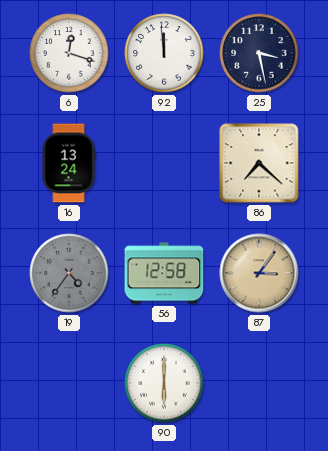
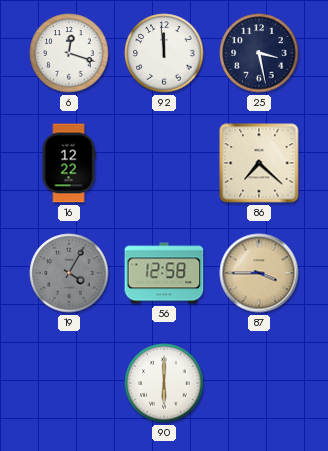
16: 13:24 -> 12:22
19: 4:36 -> 4:05
87: 3:06 -> 3:45
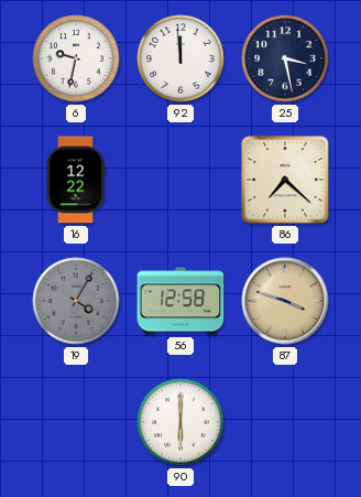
6: 12:18 -> 9:32
87: 3:45 -> 3:48
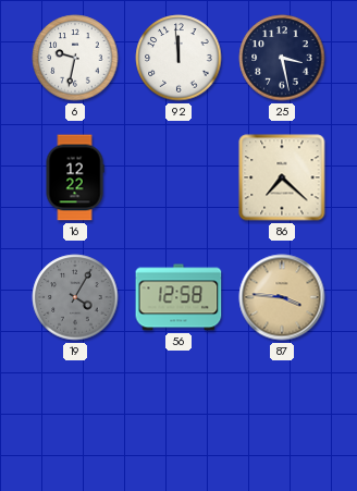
87: 3:48 -> 3:46
90: 6:00 -> none
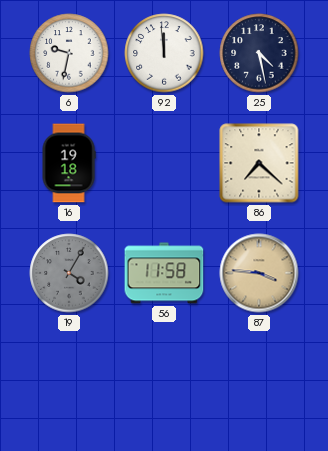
25: 3:28 -> 4:28
16: 12:22 -> 19:18
56: 12:58 -> 11:58
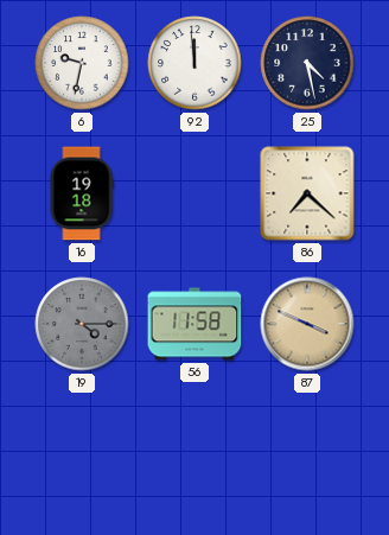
19: 4:05 -> 4:15
87: 3:46 -> 3:49
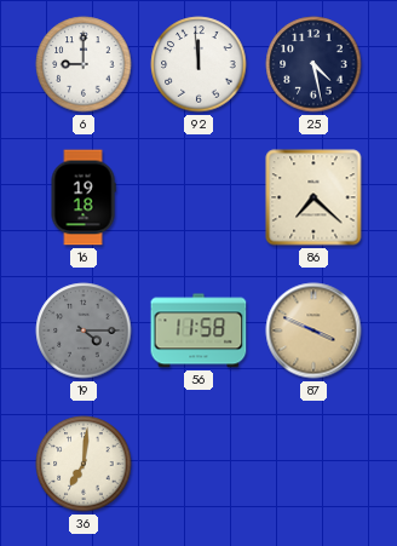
6: 9:32 -> 9:00
36: none -> 7:01
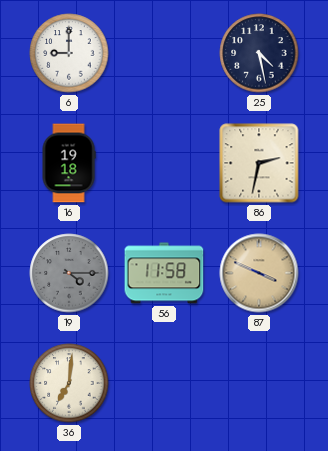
92: 11:59 -> none
86: 7:22 -> 2:32
